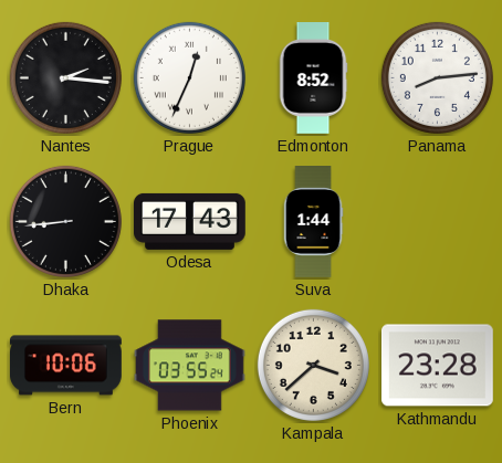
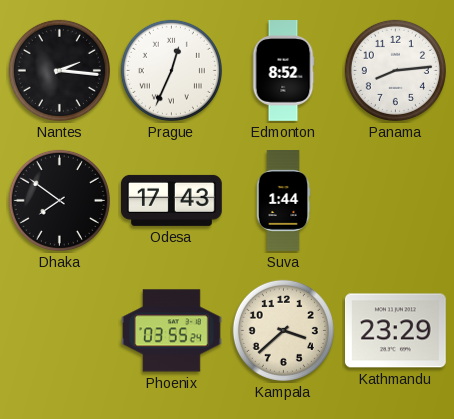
Dhaka: 8:44 -> 7:51
Bern: 10:06 -> none
Kathmandu: 23:28 -> 23:29
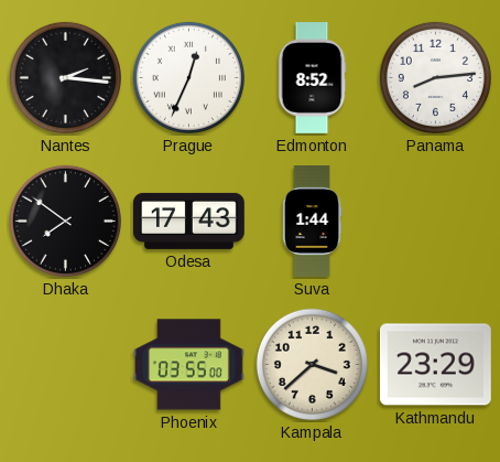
Phoenix: 03:55:24 -> 03:55:00
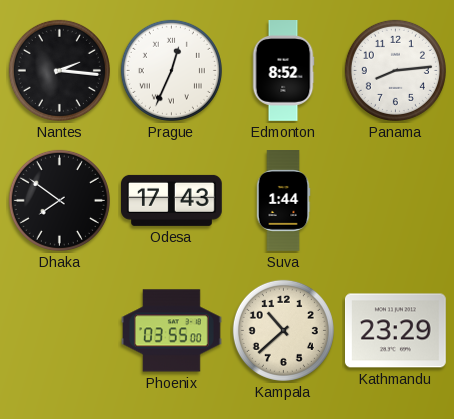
Kampala: 3:38 -> 10:38
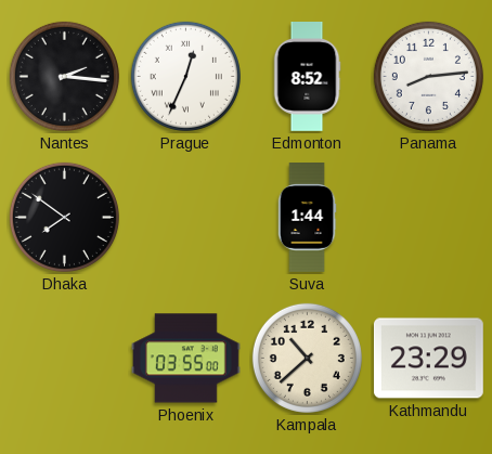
Odesa: 17:43 -> none
